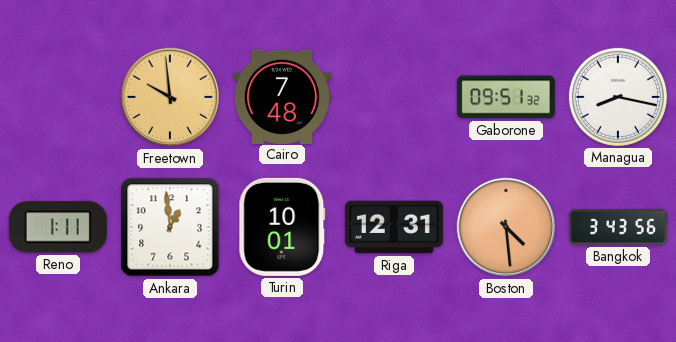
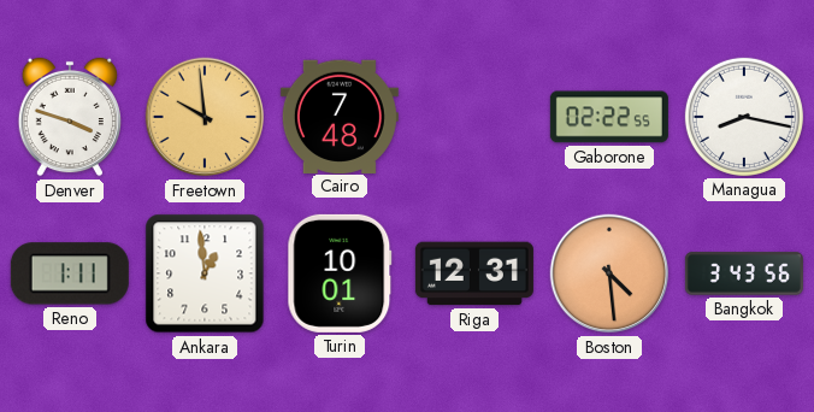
Denver: none -> 3:48
Gaborone: 09:51 -> 02:22
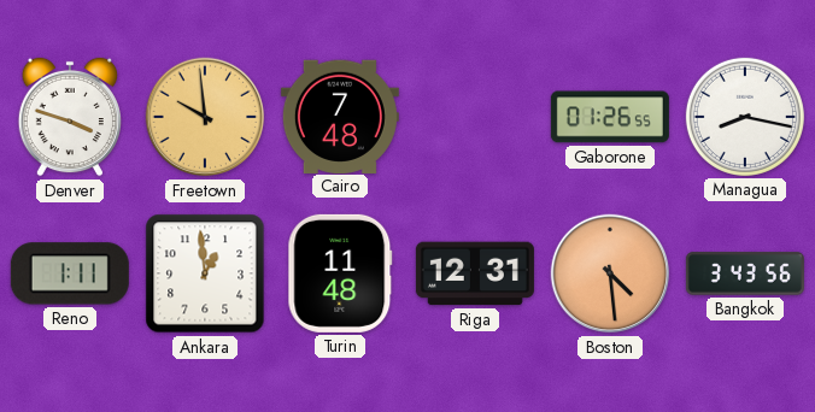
Gaborone: 02:22 -> 01:26
Turin: 10:01 -> 11:48
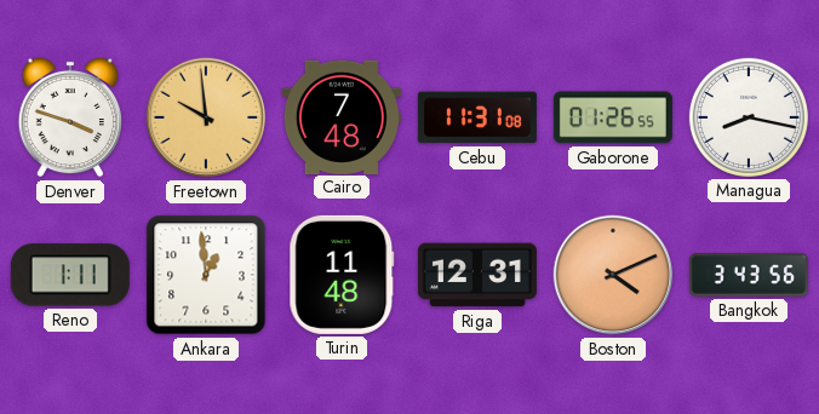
Cebu: none -> 11:31
Boston: 4:29 -> 4:11
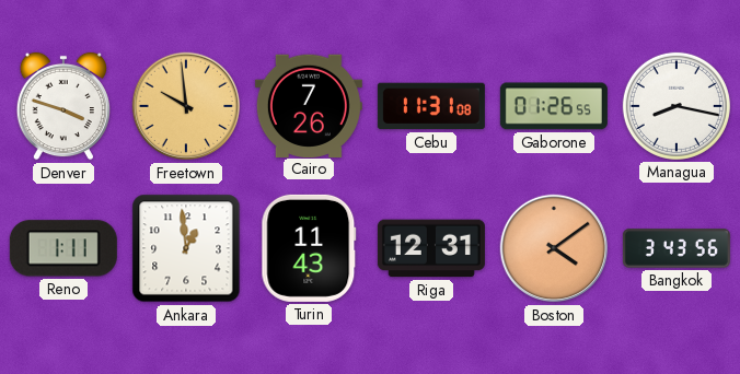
Cairo: 7:48 -> 7:26
Turin: 11:48 -> 11:43
Boston: 4:11 -> 4:09
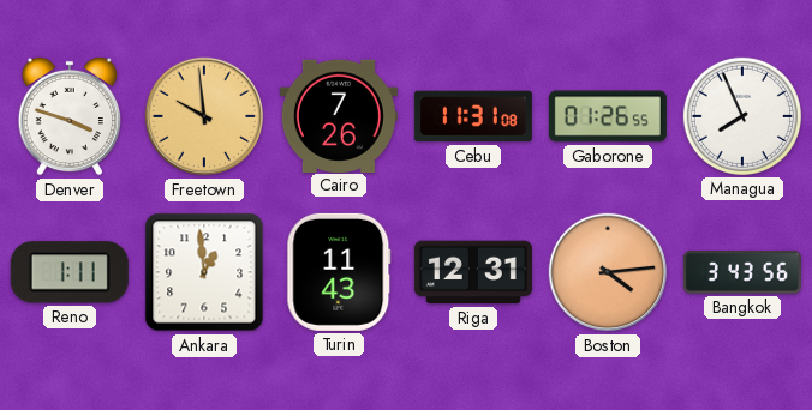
Managua: 8:17 -> 7:56
Boston: 4:09 -> 4:14
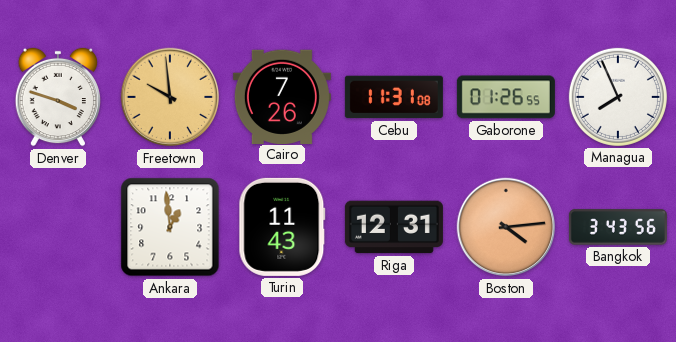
Reno: 1:11 -> none
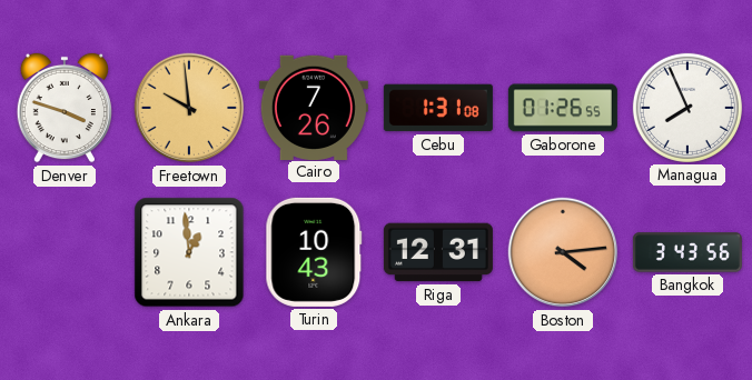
Cebu: 11:31 -> 1:31
Turin: 11:43 -> 10:43
